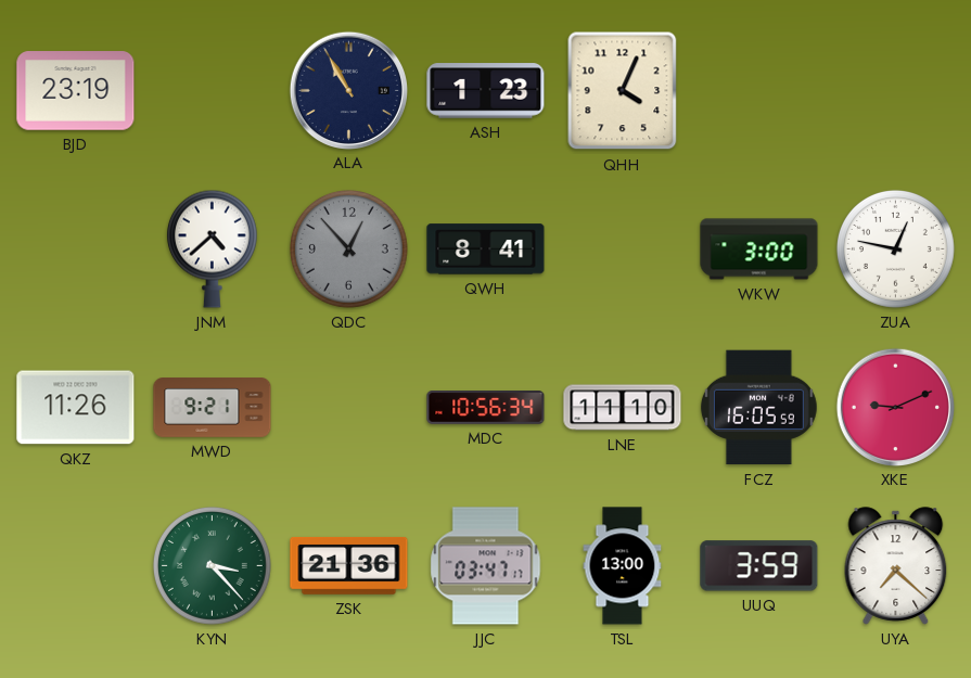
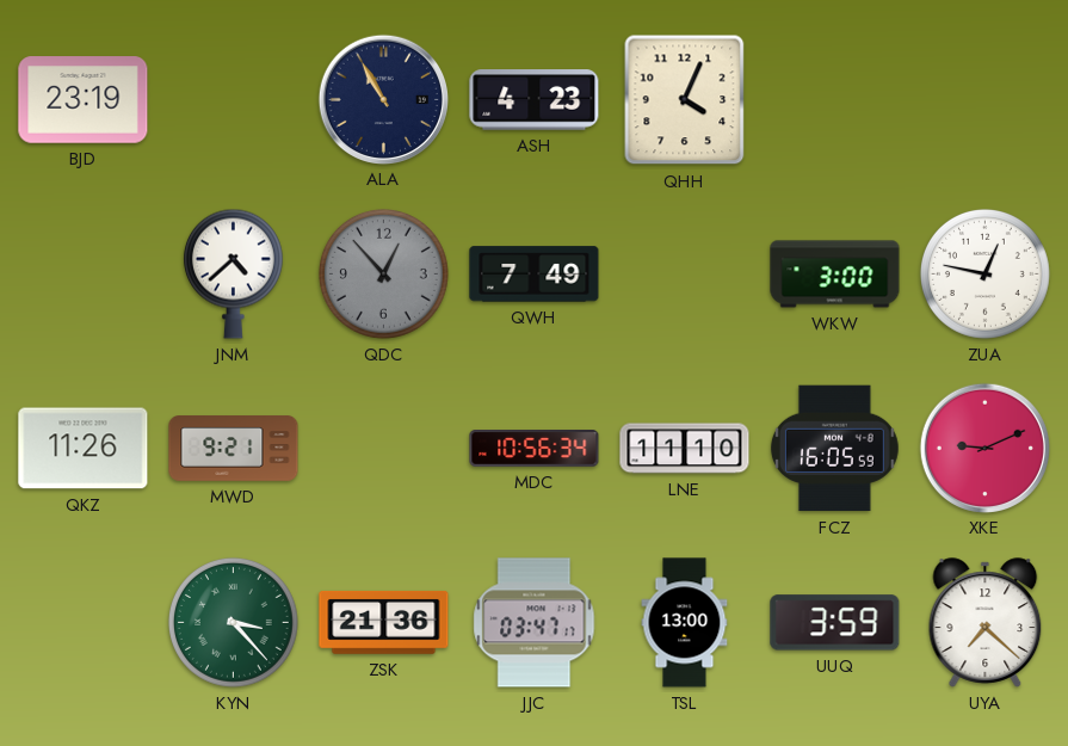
ASH: 1:23 -> 4:23
QWH: 8:41 -> 7:49
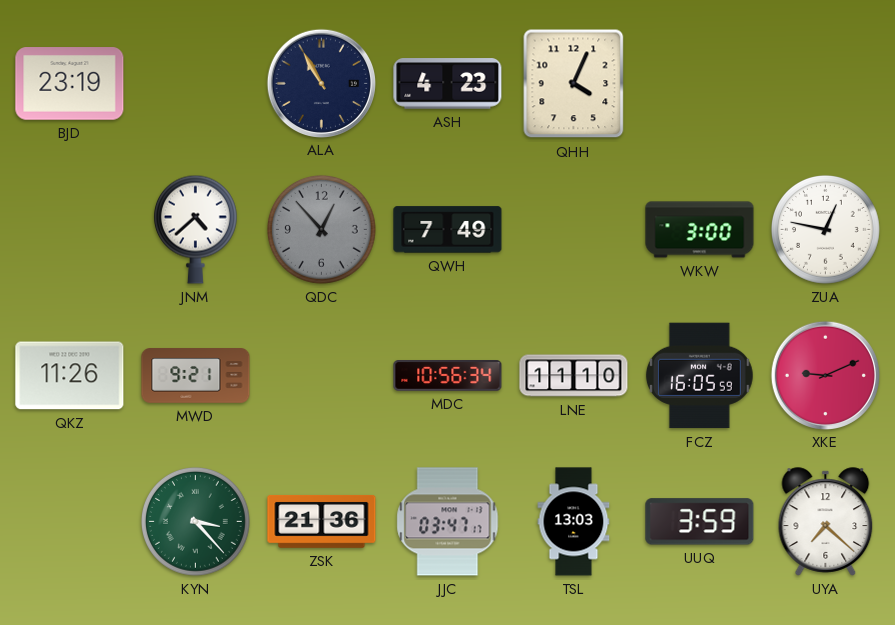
TSL: 13:00 -> 13:03
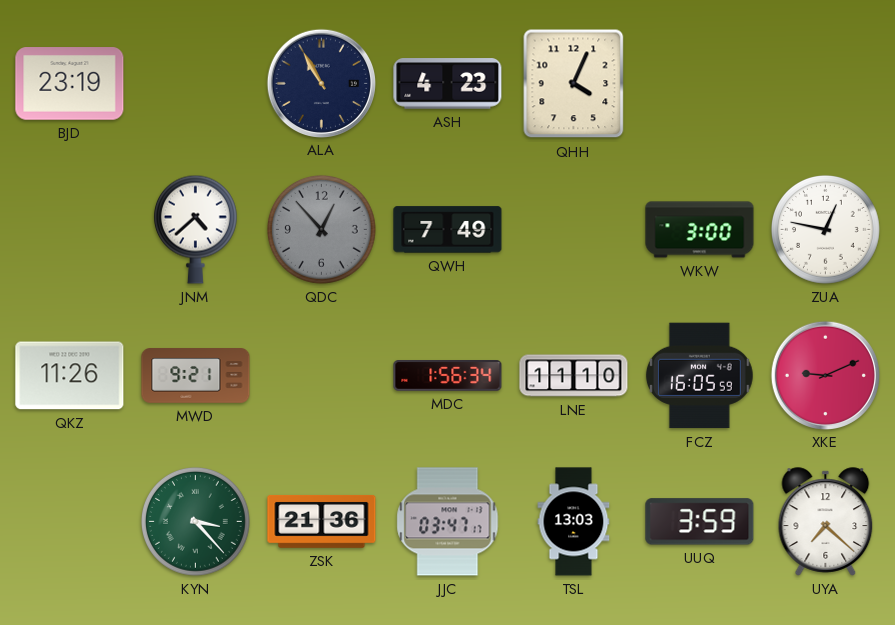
MDC: 10:56 -> 1:56
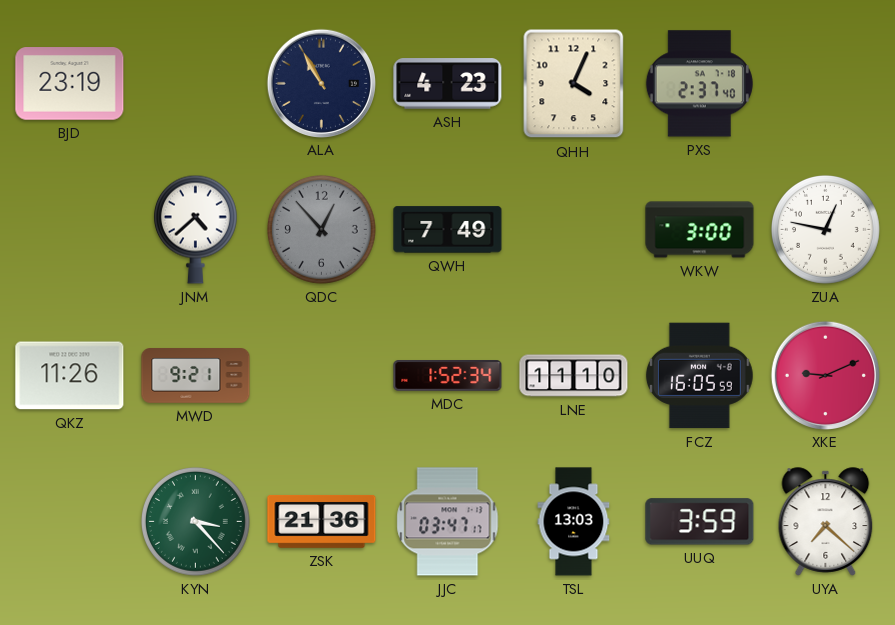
PXS: none -> 2:37
MDC: 1:56 -> 1:52
